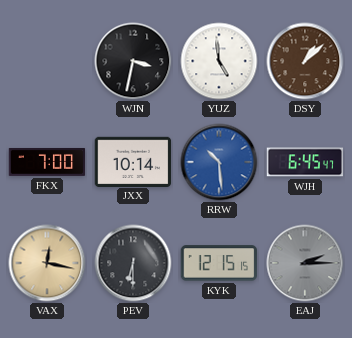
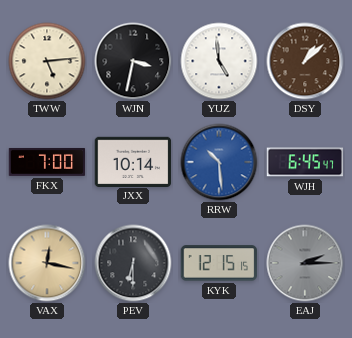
TWW: none -> 5:14
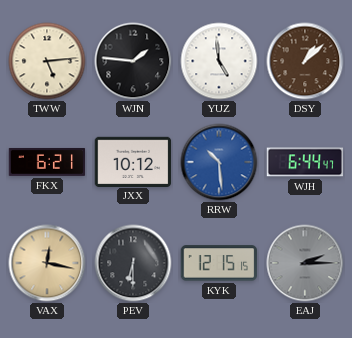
WJN: 3:32 -> 1:46
FKX: 7:00 -> 6:21
JXX: 10:14 -> 10:12
WJH: 6:45 -> 6:44
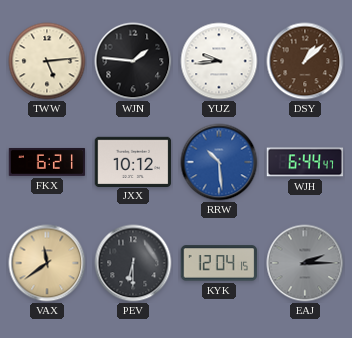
YUZ: 4:59 -> 9:44
VAX: 12:17 -> 11:39
KYK: 12:15 -> 12:04
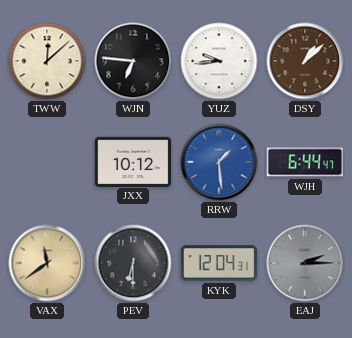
TWW: 5:14 -> 12:08
WJN: 1:46 -> 6:46
FKX: 6:21 -> none
RRW: 10:29 -> 1:29
KYK: 12:04:15 -> 12:04:31
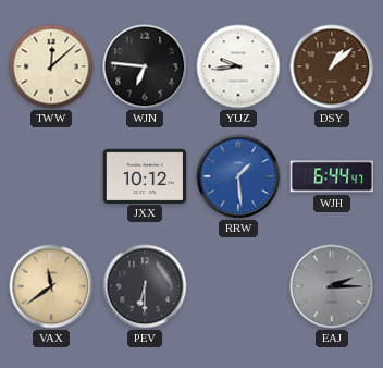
KYK: 12:04 -> none
